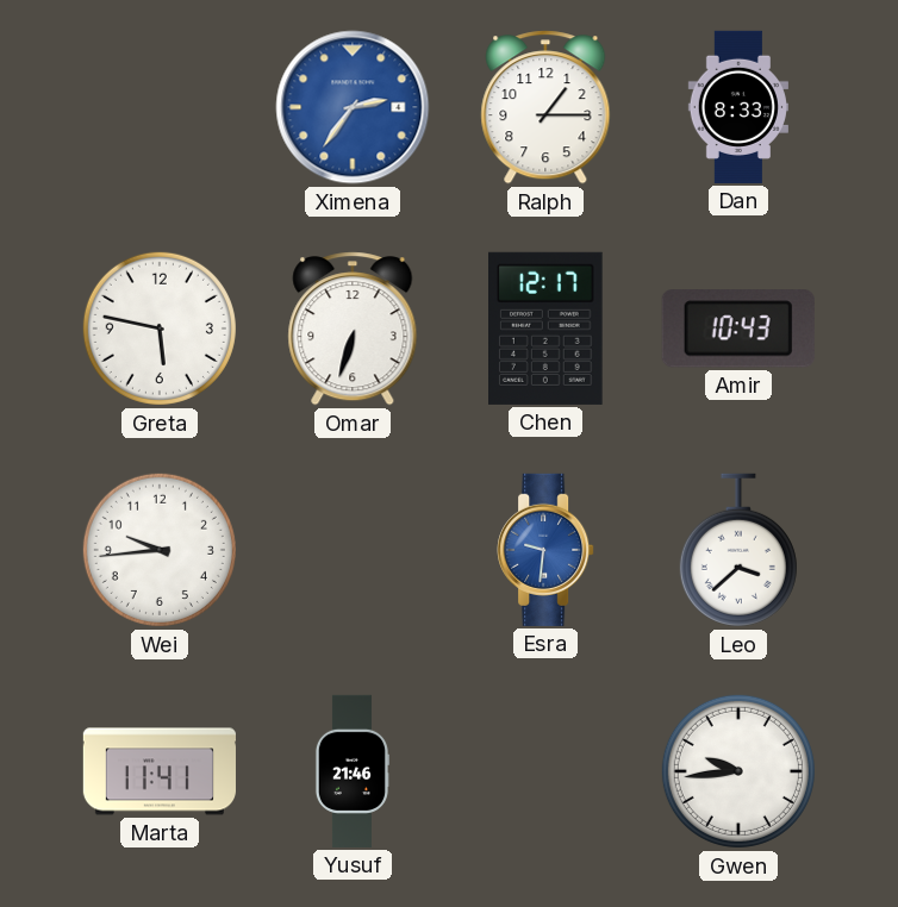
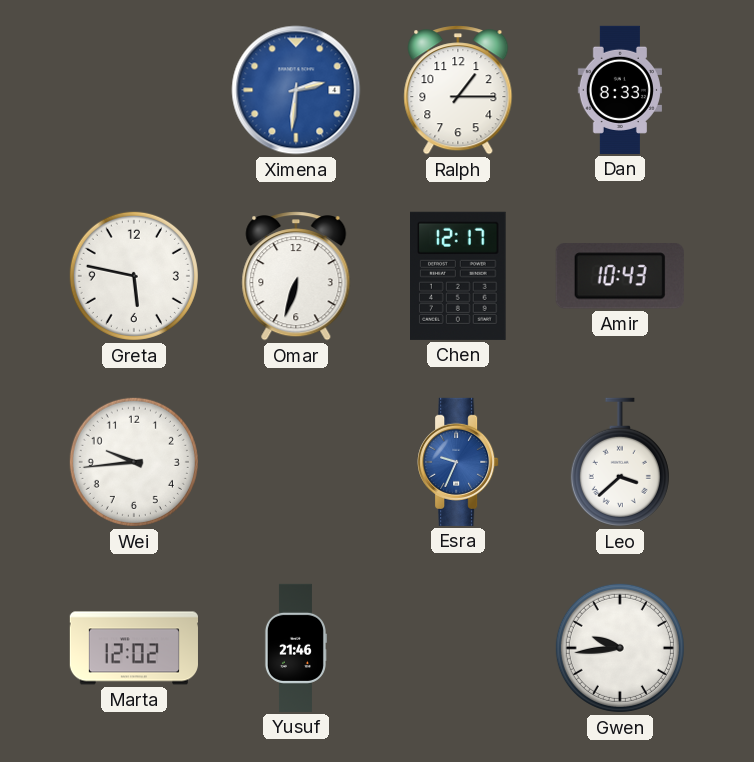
Ximena: 2:36 -> 2:31
Esra: 9:31 -> 9:34
Marta: 11:41 -> 12:02
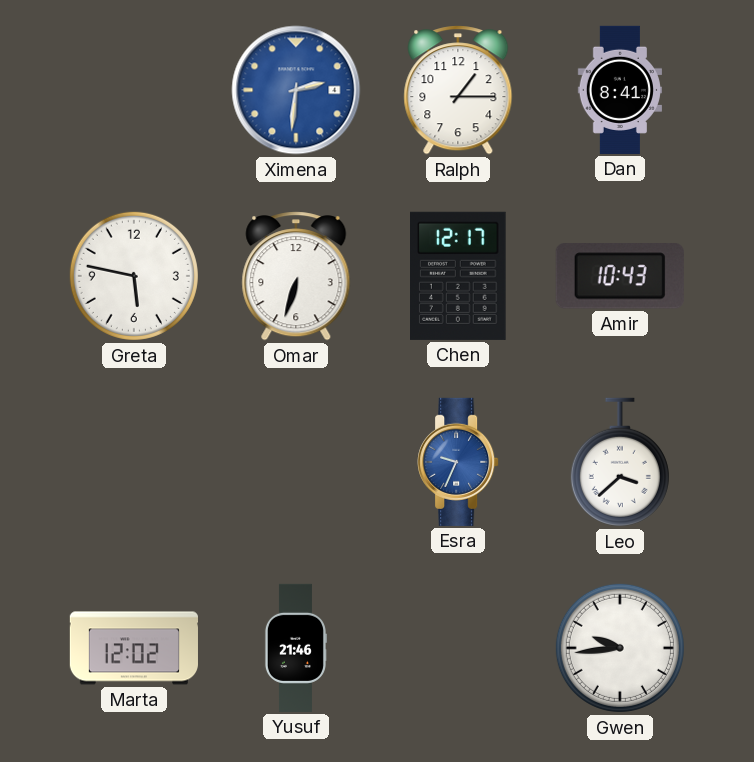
Dan: 8:33 -> 8:41
Wei: 9:44 -> none
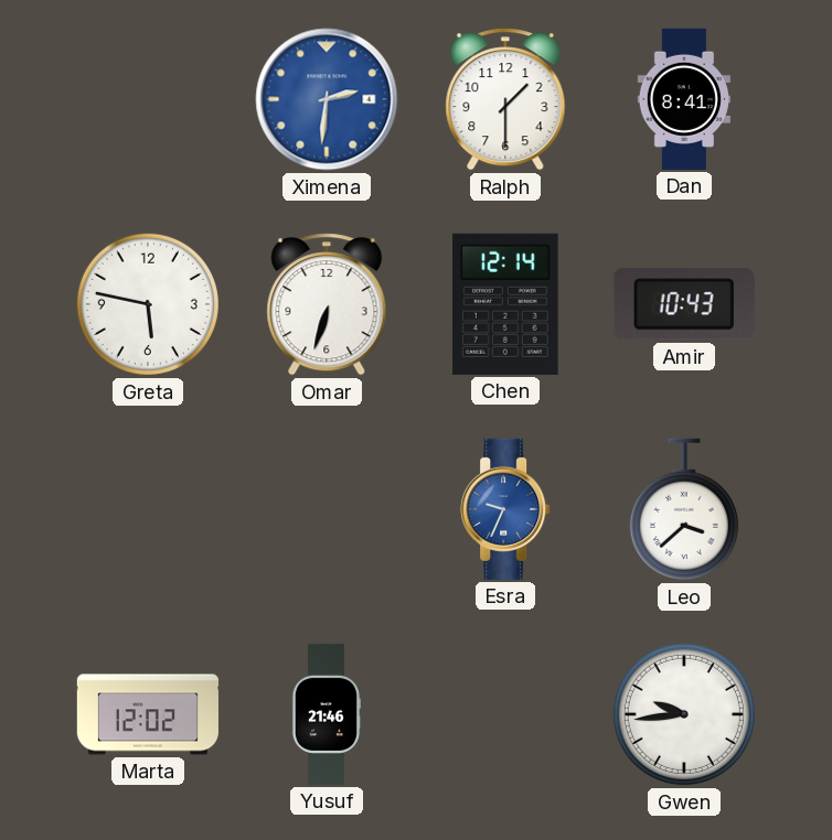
Ralph: 1:15 -> 1:30
Chen: 12:17 -> 12:14
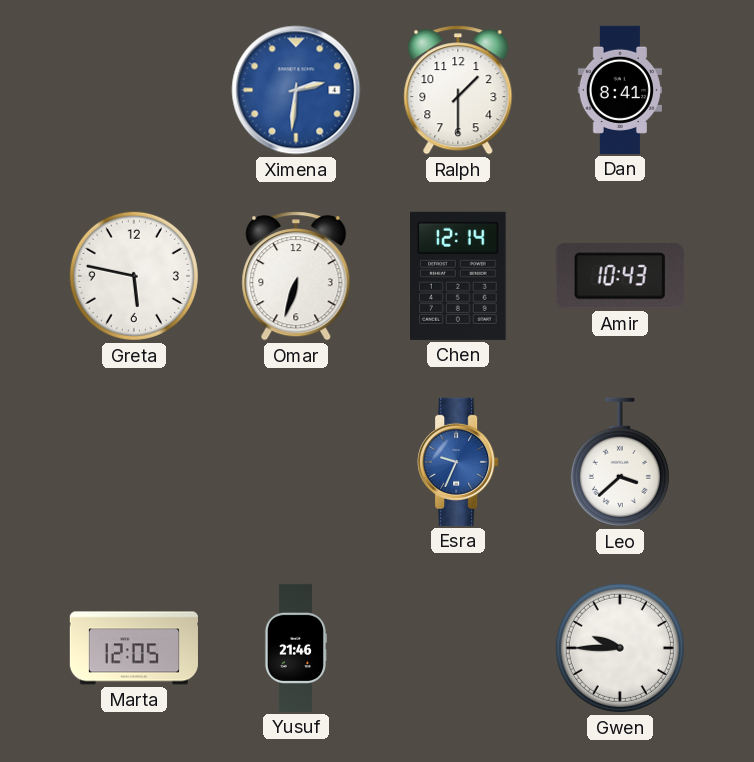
Marta: 12:02 -> 12:05
Gwen: 9:44 -> 9:45
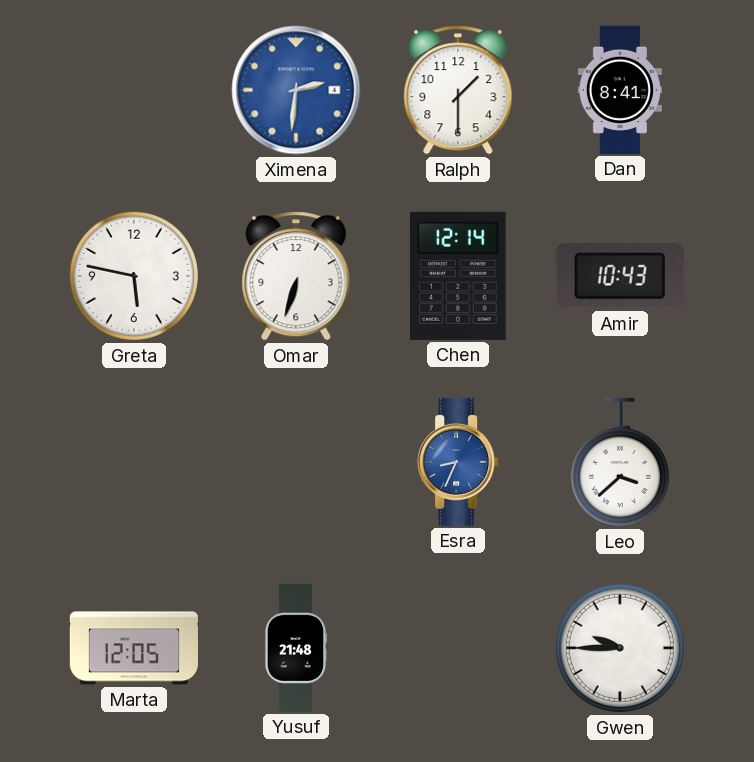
Esra: 9:34 -> 8:34
Yusuf: 21:46 -> 21:48
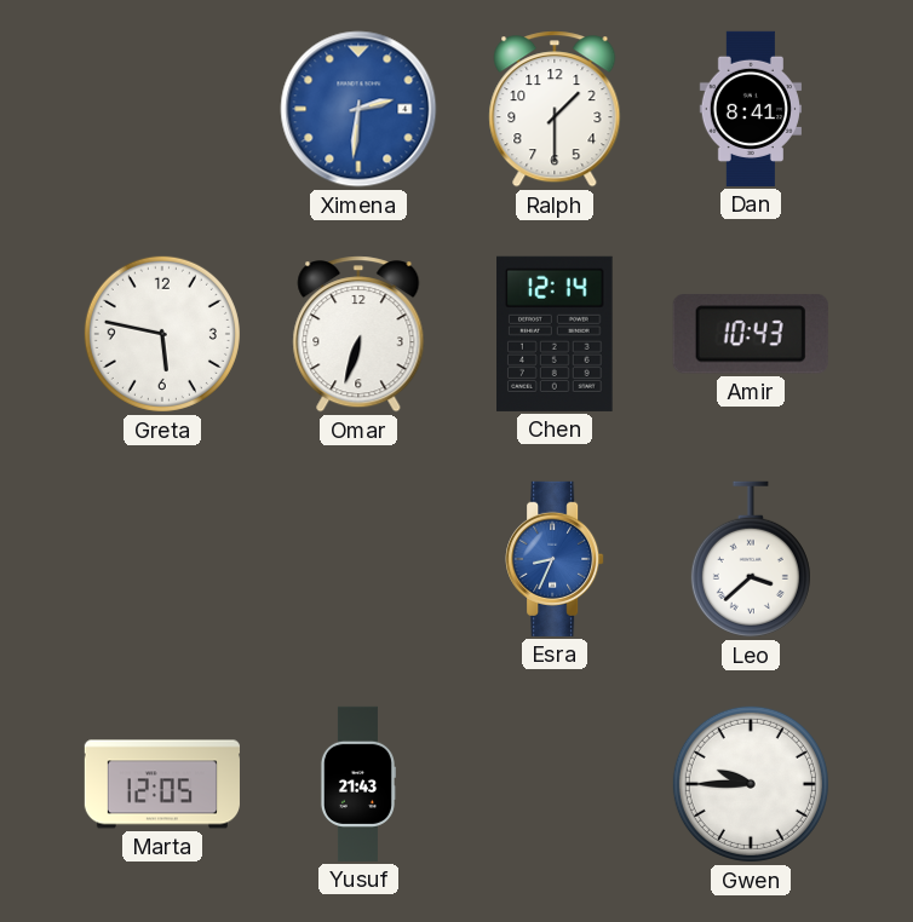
Yusuf: 21:48 -> 21:43
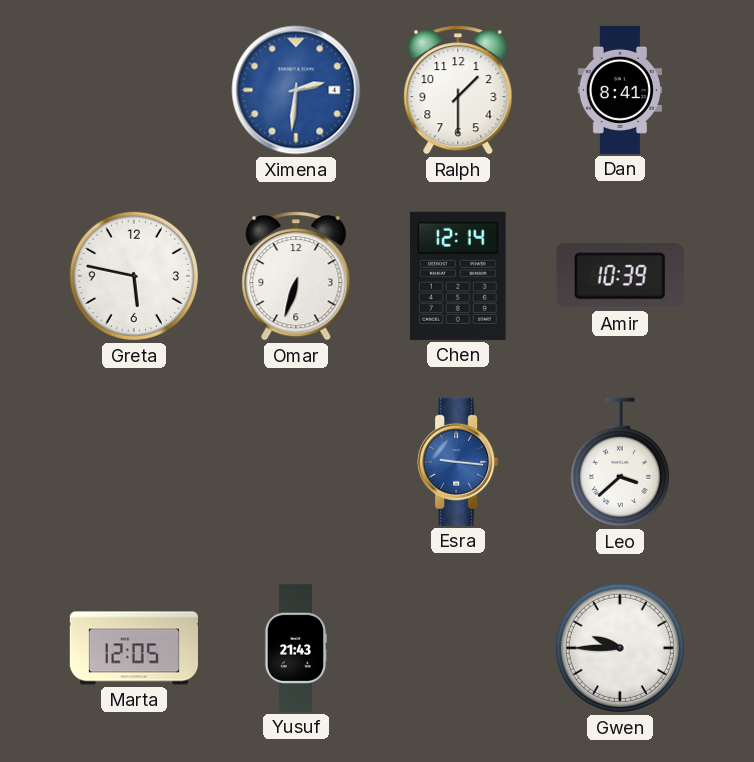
Amir: 10:43 -> 10:39
Esra: 8:34 -> 9:16
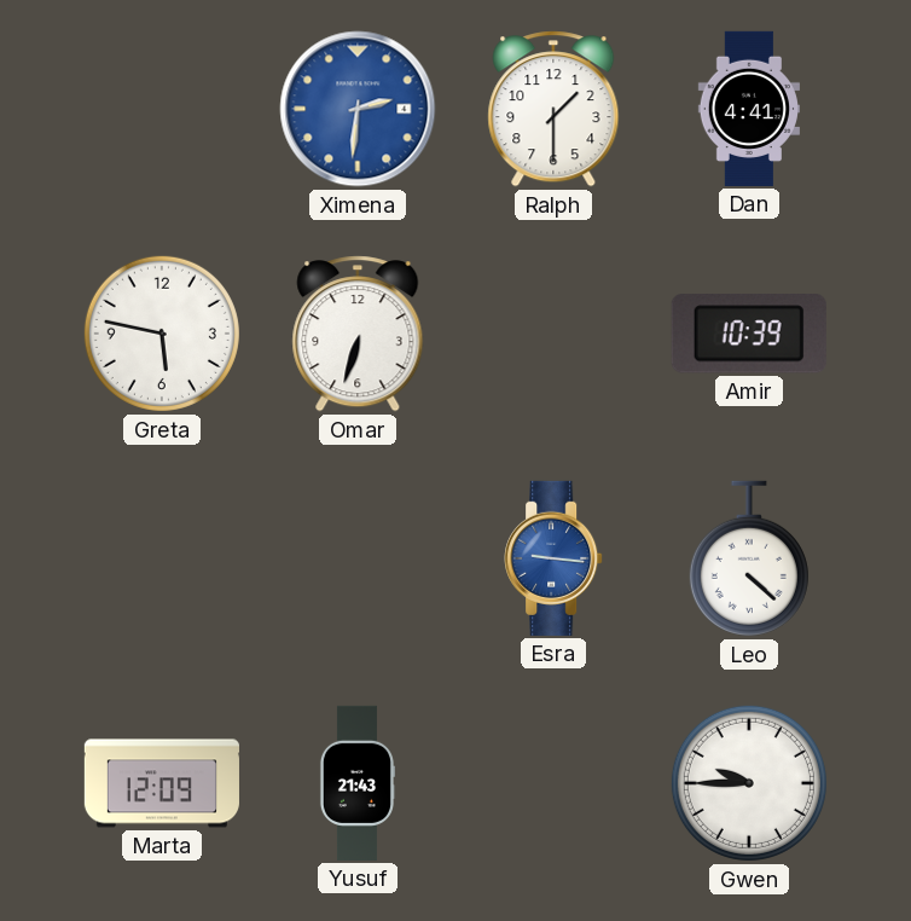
Dan: 8:41 -> 4:41
Chen: 12:14 -> none
Leo: 3:38 -> 4:22
Marta: 12:05 -> 12:09
